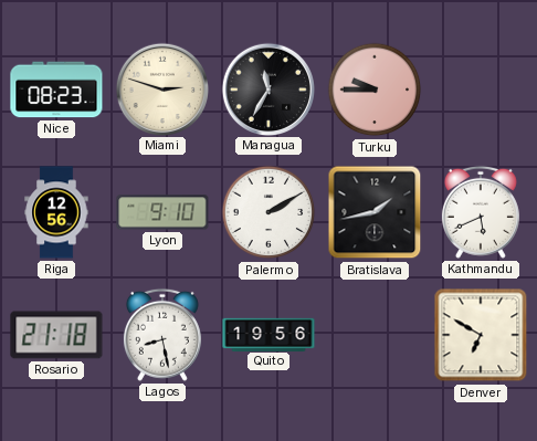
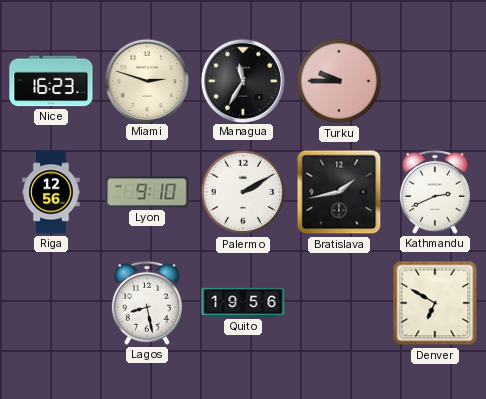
Nice: 08:23 -> 16:23
Kathmandu: 5:41 -> 2:41
Rosario: 21:18 -> none
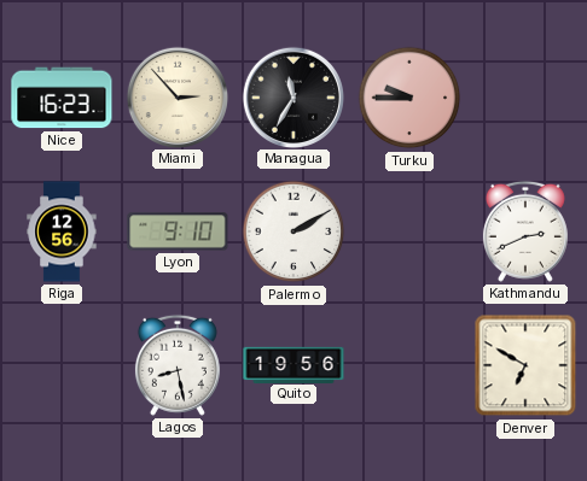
Miami: 2:48 -> 2:53
Bratislava: 1:43 -> none
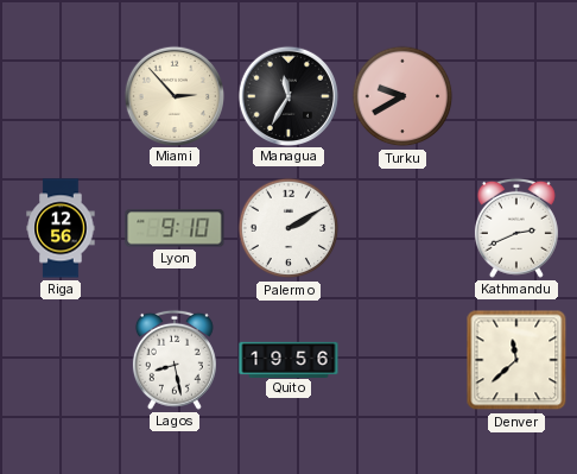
Nice: 16:23 -> none
Turku: 9:45 -> 9:40
Denver: 6:50 -> 11:38
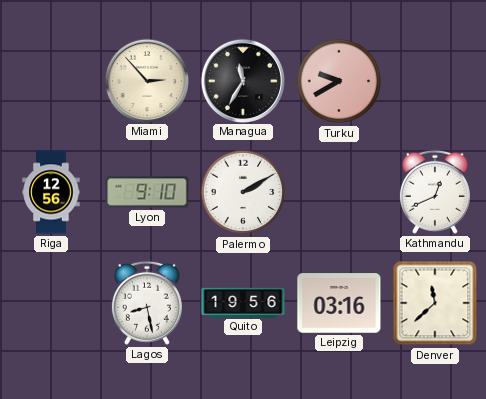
Kathmandu: 2:41 -> 12:41
Leipzig: none -> 03:16
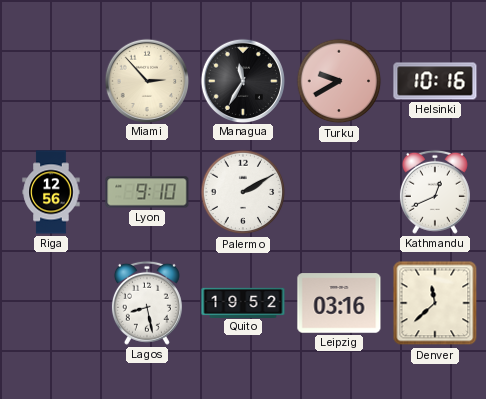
Helsinki: none -> 10:16
Quito: 19:56 -> 19:52
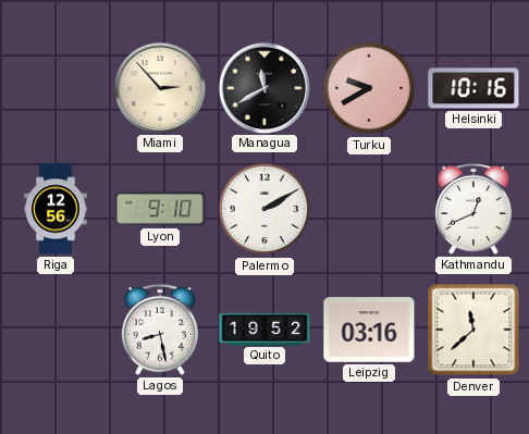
Managua: 11:35 -> 11:40
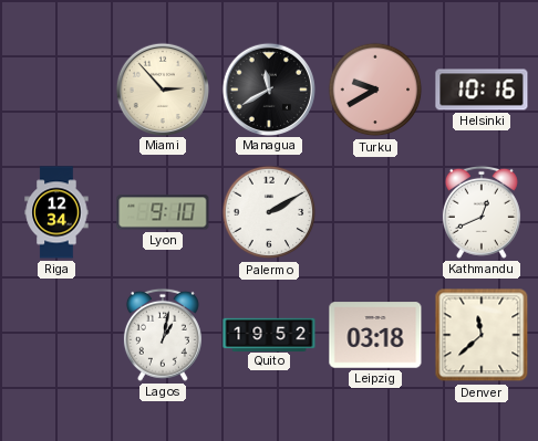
Riga: 12:56 -> 12:34
Lagos: 8:28 -> 1:02
Leipzig: 03:16 -> 03:18
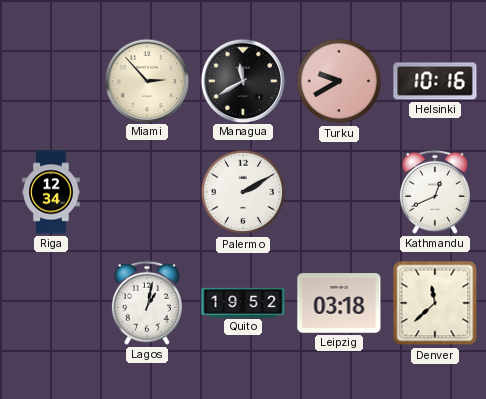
Lyon: 9:10 -> none
